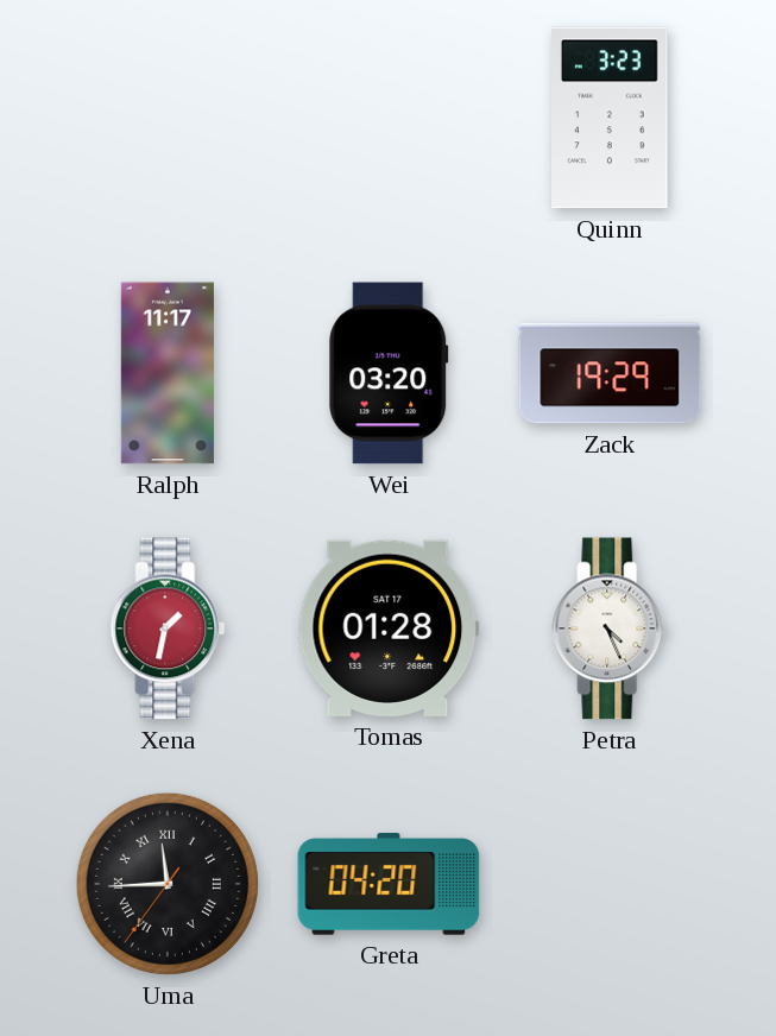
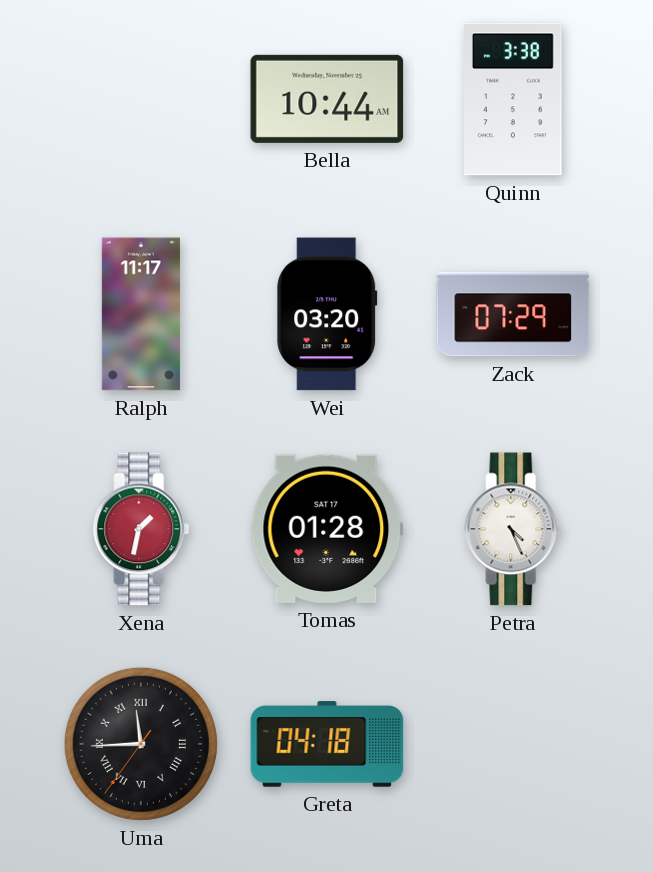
Bella: none -> 10:44
Quinn: 3:23 -> 3:38
Zack: 19:29 -> 07:29
Greta: 04:20 -> 04:18
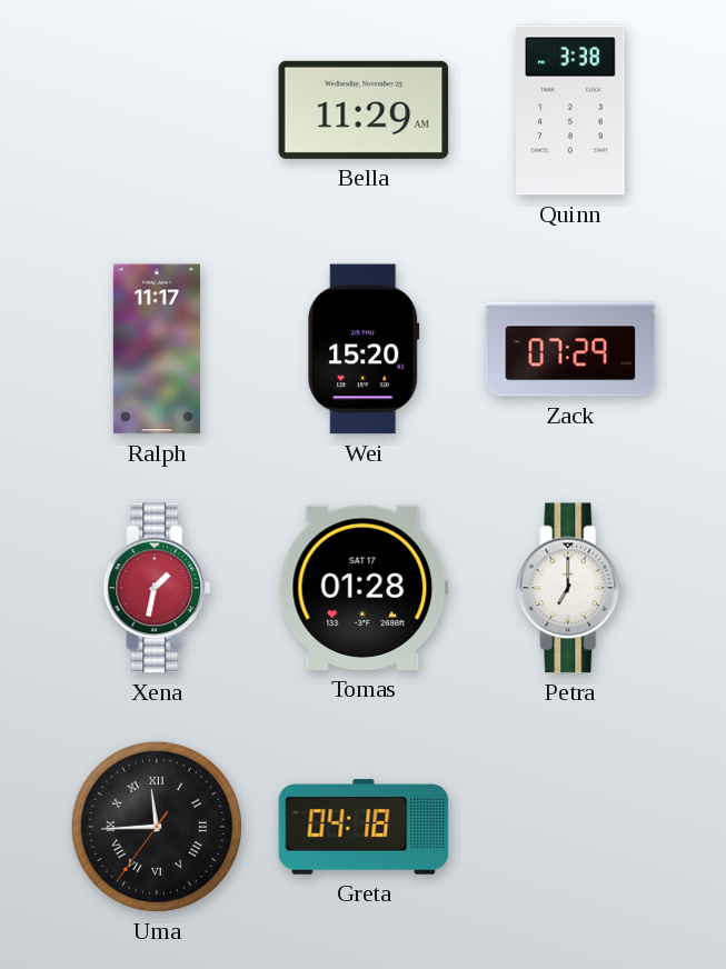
Bella: 10:44 -> 11:29
Wei: 03:20 -> 15:20
Petra: 4:26 -> 7:00
